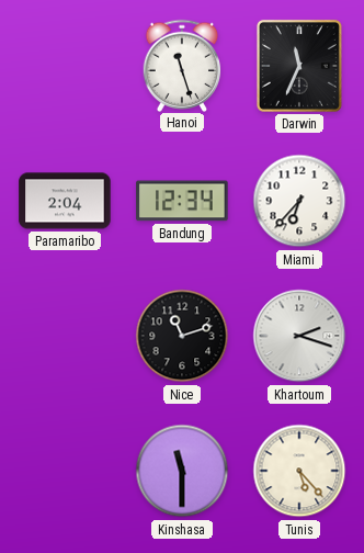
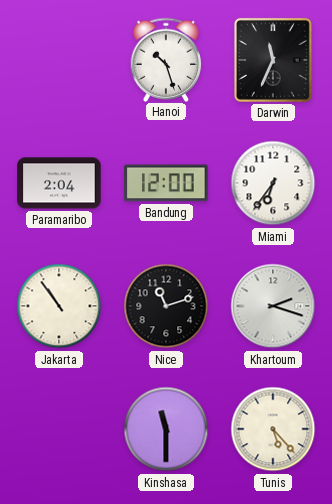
Hanoi: 11:27 -> 10:27
Bandung: 12:34 -> 12:00
Miami: 6:37 -> 6:36
Jakarta: none -> 10:54
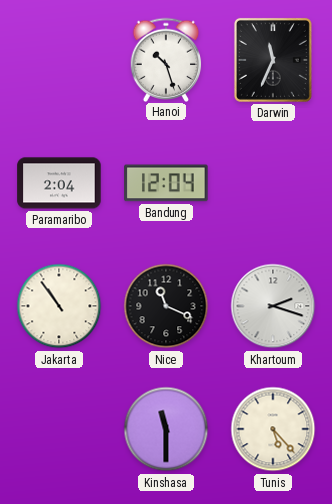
Bandung: 12:00 -> 12:04
Miami: 6:36 -> none
Nice: 11:12 -> 11:19
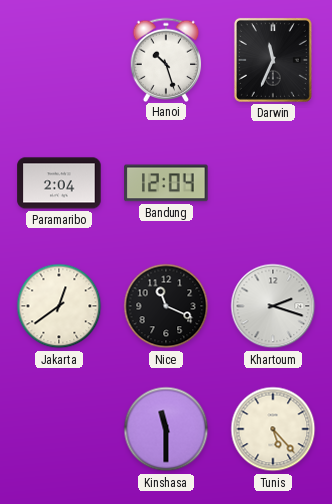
Jakarta: 10:54 -> 12:39
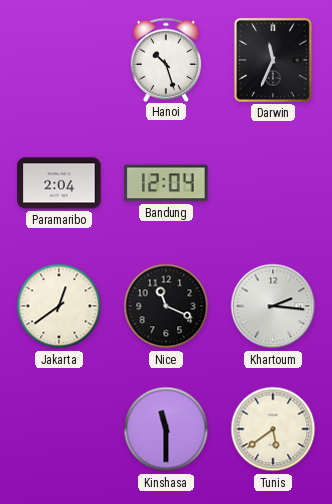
Khartoum: 2:18 -> 2:16
Tunis: 5:23 -> 5:39
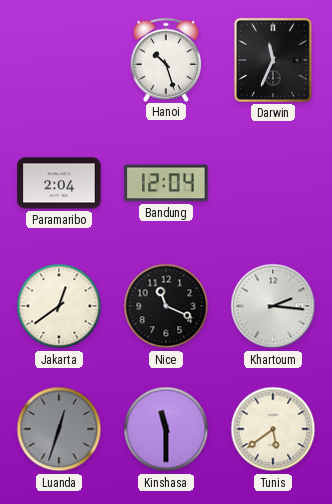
Luanda: none -> 12:33
